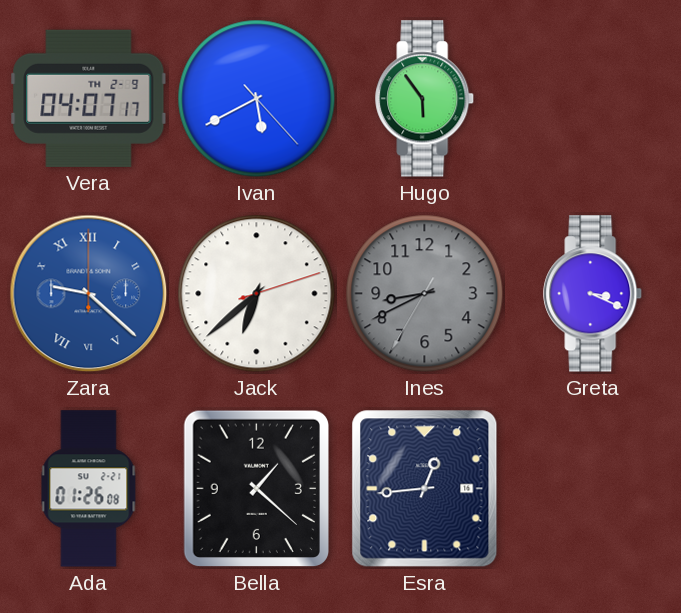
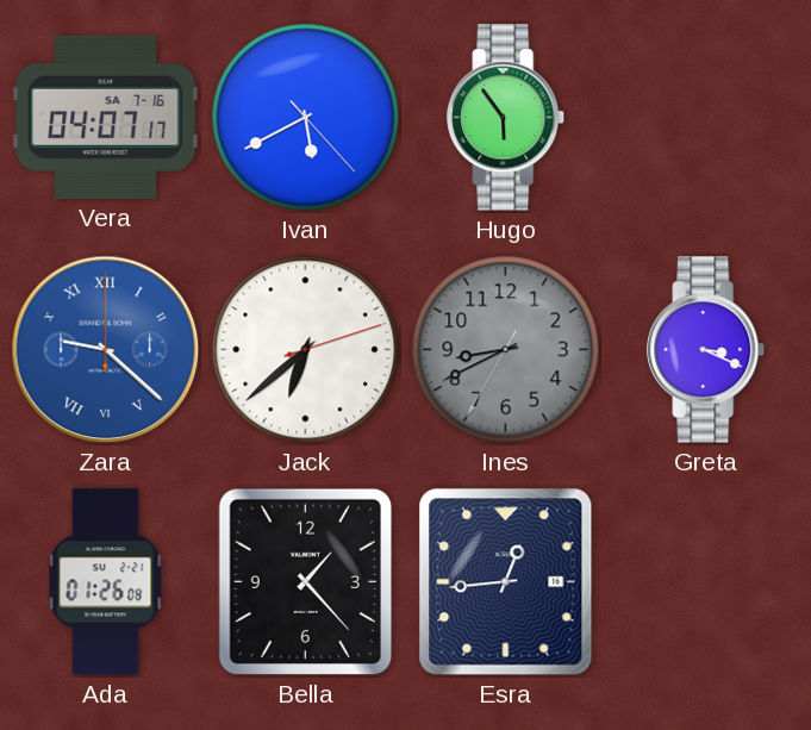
Vera date: TH 2-9 -> SA 7-16
Bella: 1:22 -> 1:23
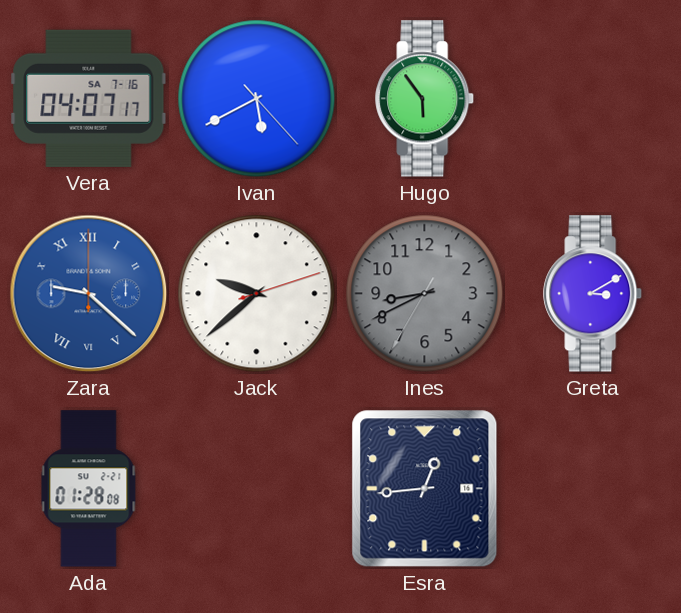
Jack: 6:38 -> 9:38
Greta: 3:19 -> 3:10
Ada: 01:26 -> 01:28
Bella: 1:23 -> none
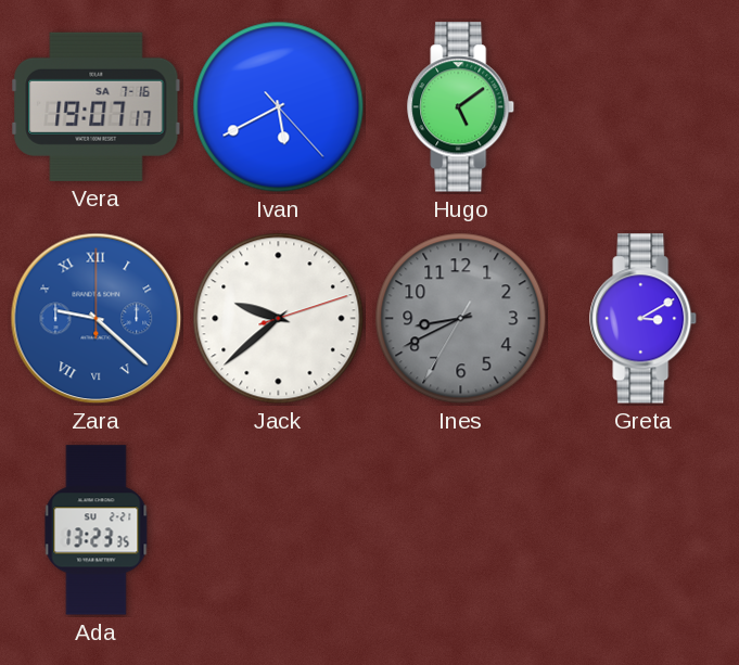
Vera: 04:07 -> 19:07
Hugo: 5:54 -> 5:09
Ada: 01:28 -> 13:23
Esra: 12:44 -> none
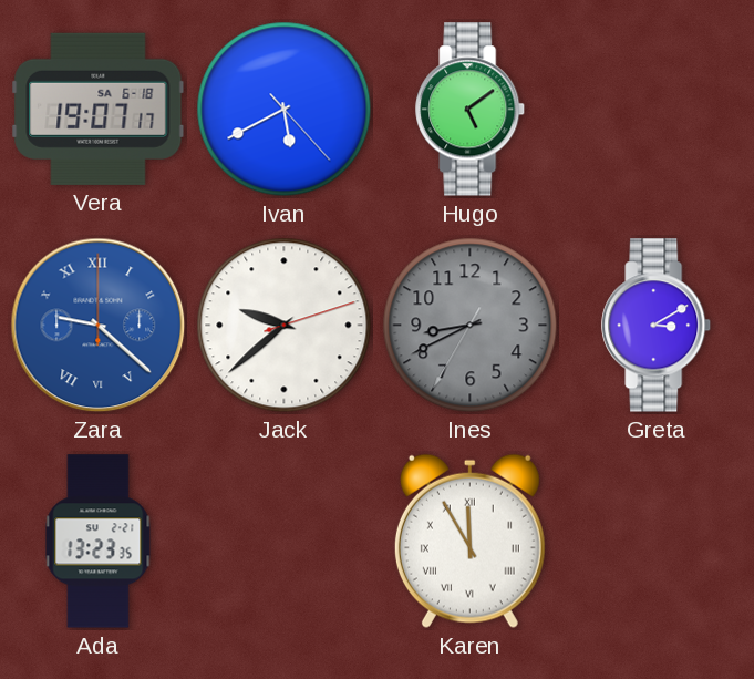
Vera date: SA 7-16 -> SA 6-18
Karen: none -> 11:55
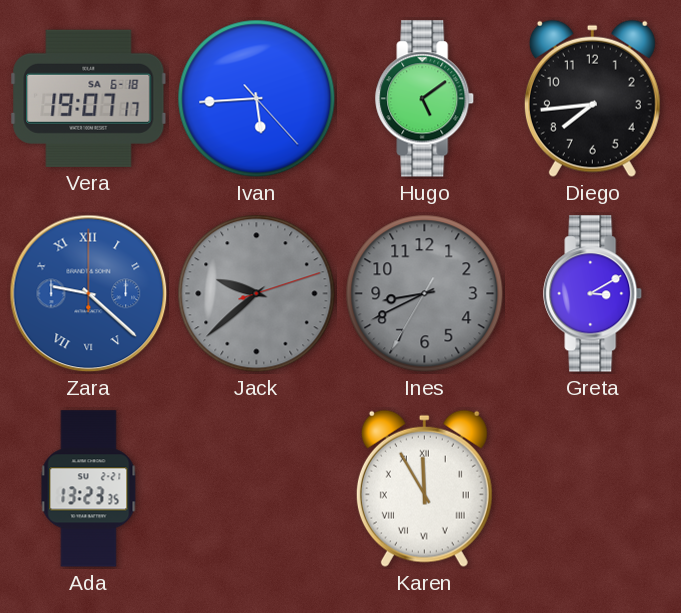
Ivan: 5:40 -> 5:44
Diego: none -> 7:44
Jack dial: white -> grey
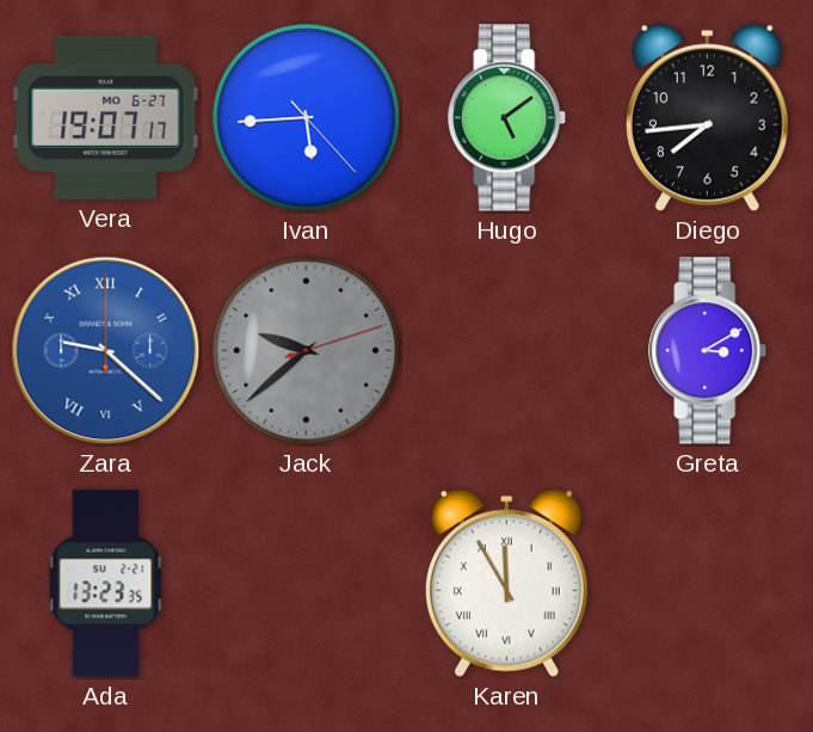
Vera date: SA 6-18 -> MO 6-27
Ines: 8:40 -> none
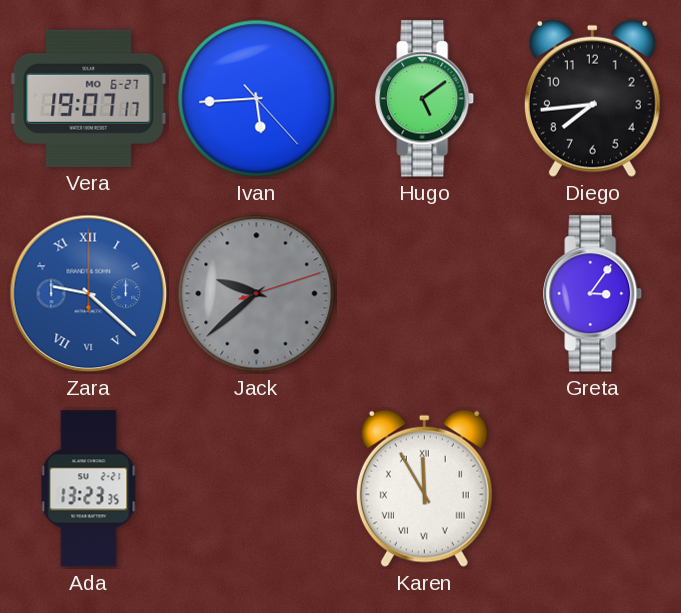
Greta: 3:10 -> 3:06
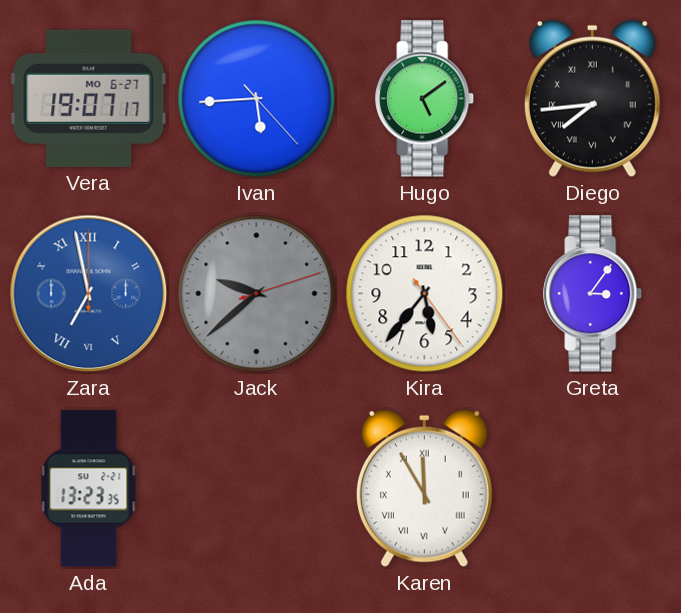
Diego numerals: Arabic -> Roman
Zara: 9:22 -> 6:58
Kira: none -> 5:36
